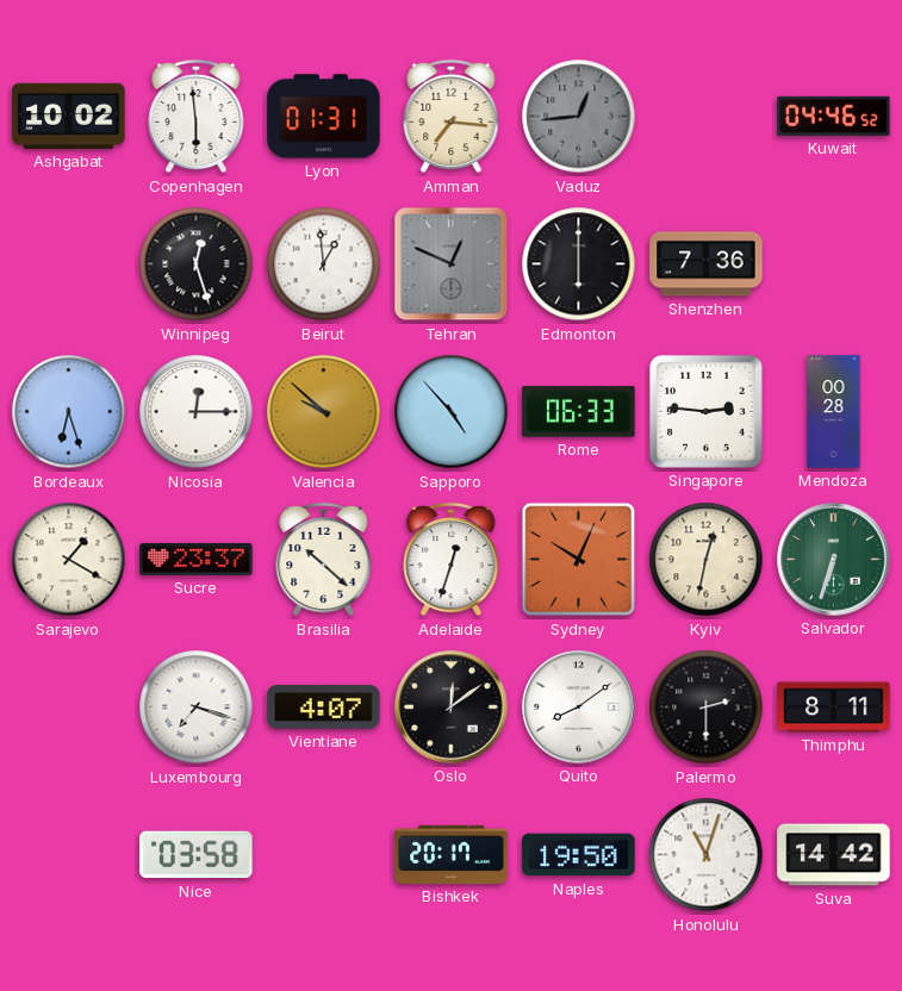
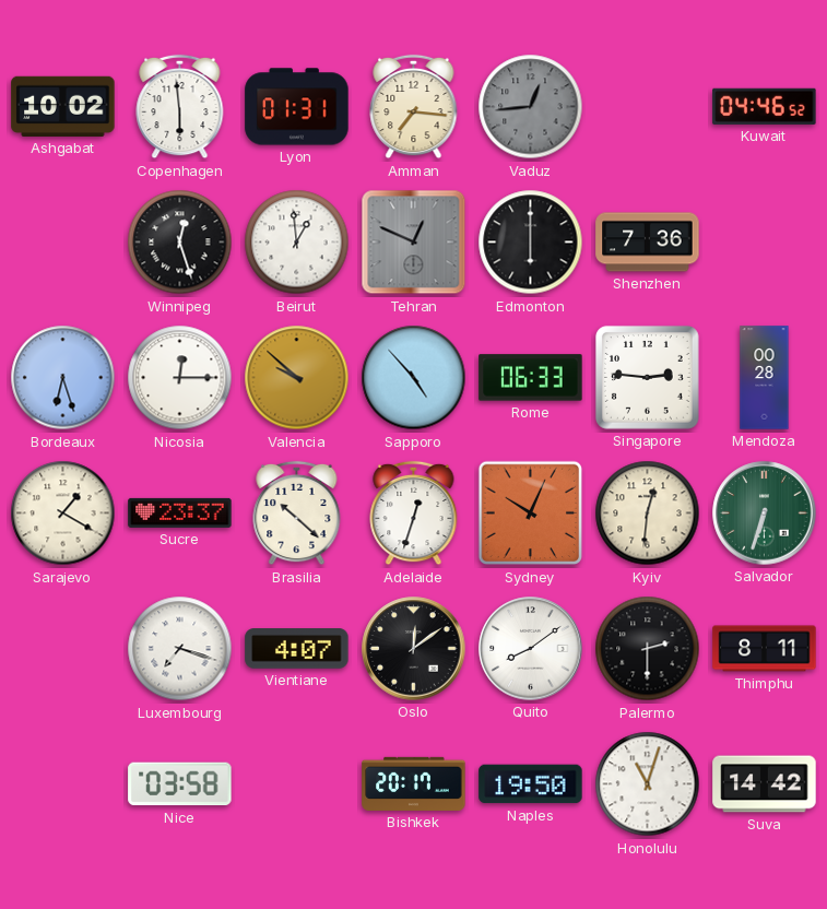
Kyiv: 12:32 -> 12:31
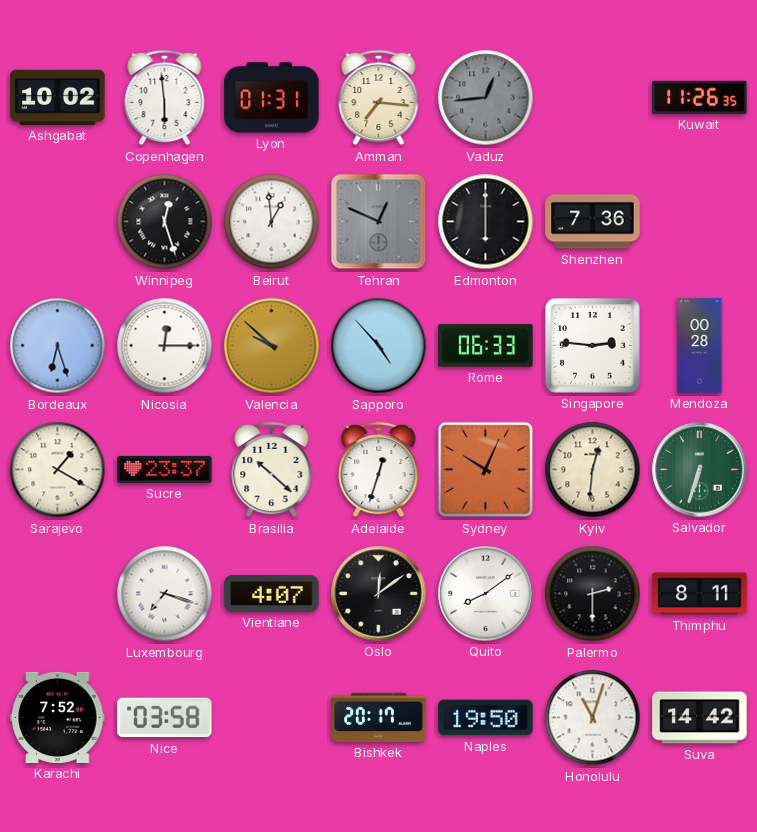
Kuwait: 04:46 -> 11:26
Karachi: none -> 7:52
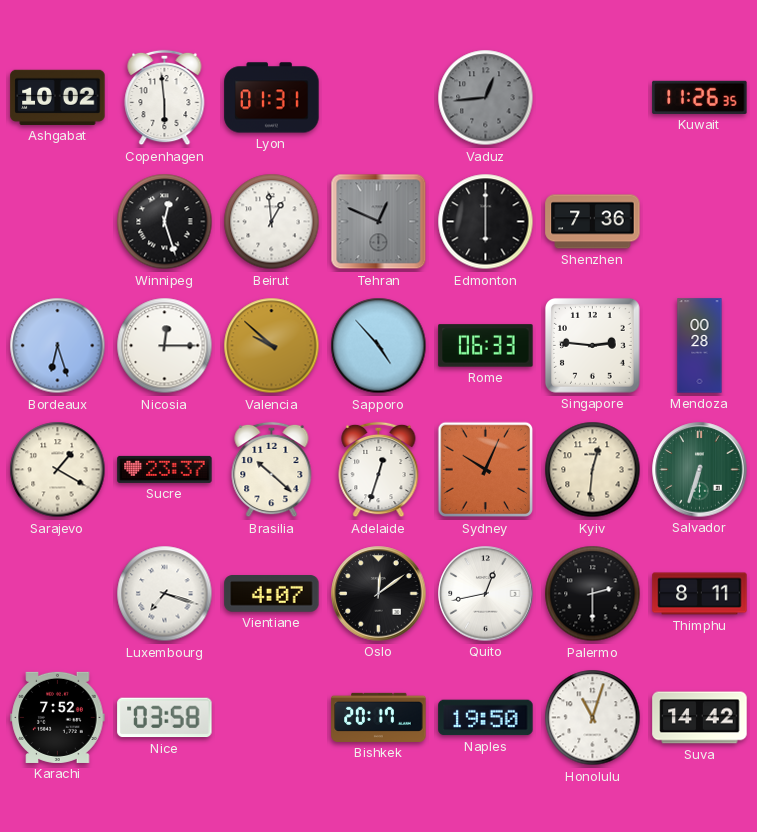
Amman: 7:16 -> none
Quito: 8:09 -> 12:43
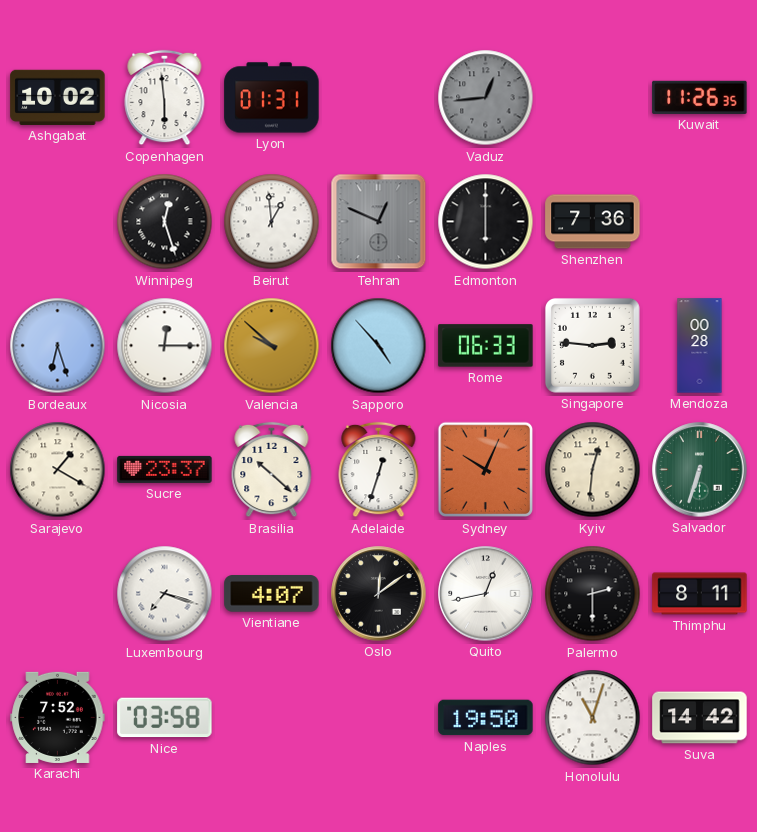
Bishkek: 20:17 -> none
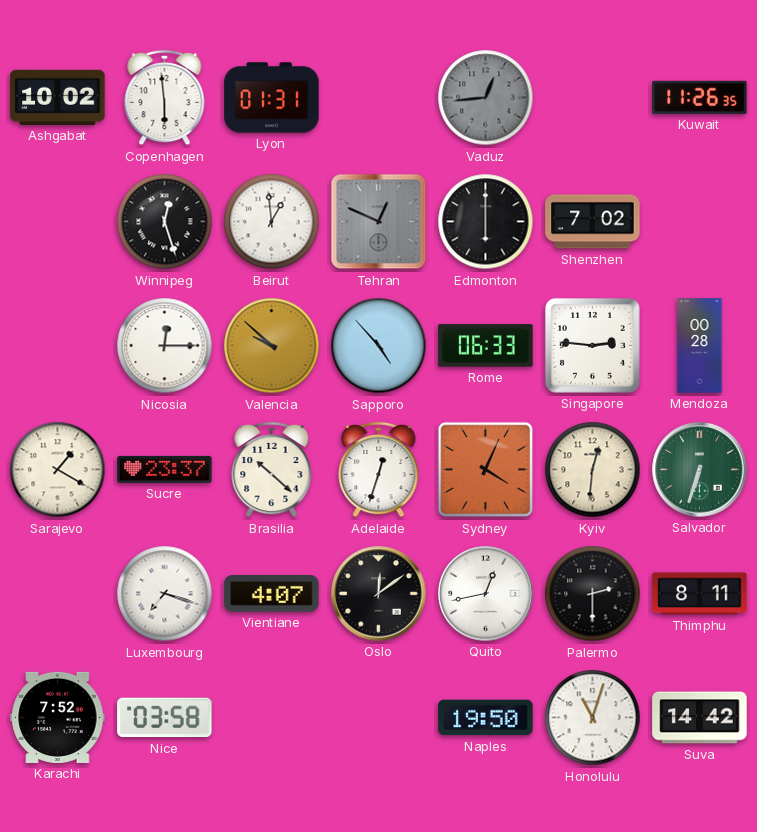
Shenzhen: 7:36 -> 7:02
Bordeaux: 6:27 -> none
Sydney: 10:04 -> 4:04
